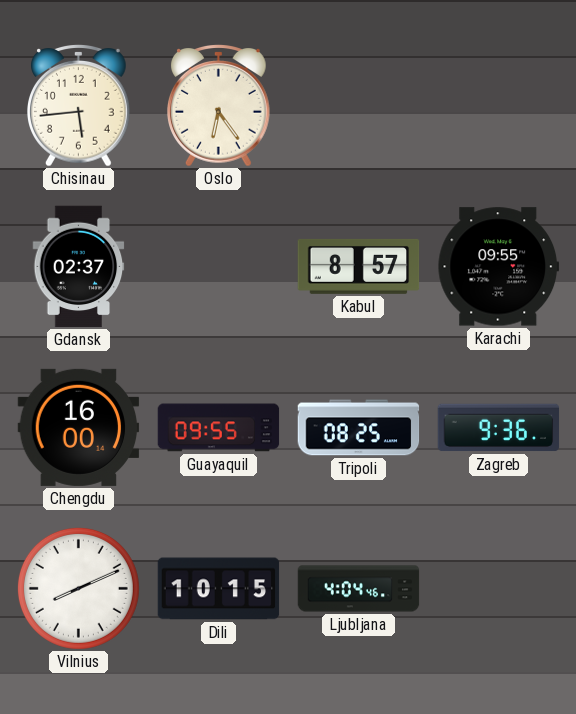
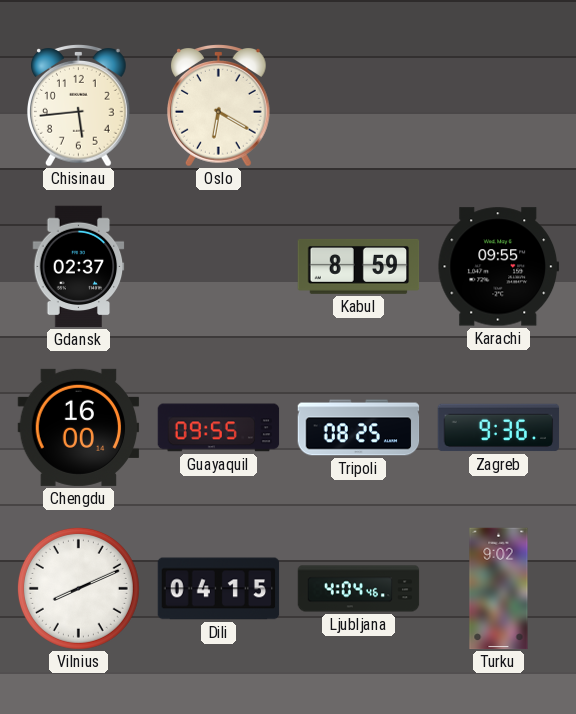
Oslo: 6:24 -> 6:20
Kabul: 8:57 -> 8:59
Dili: 10:15 -> 04:15
Turku: none -> 9:02
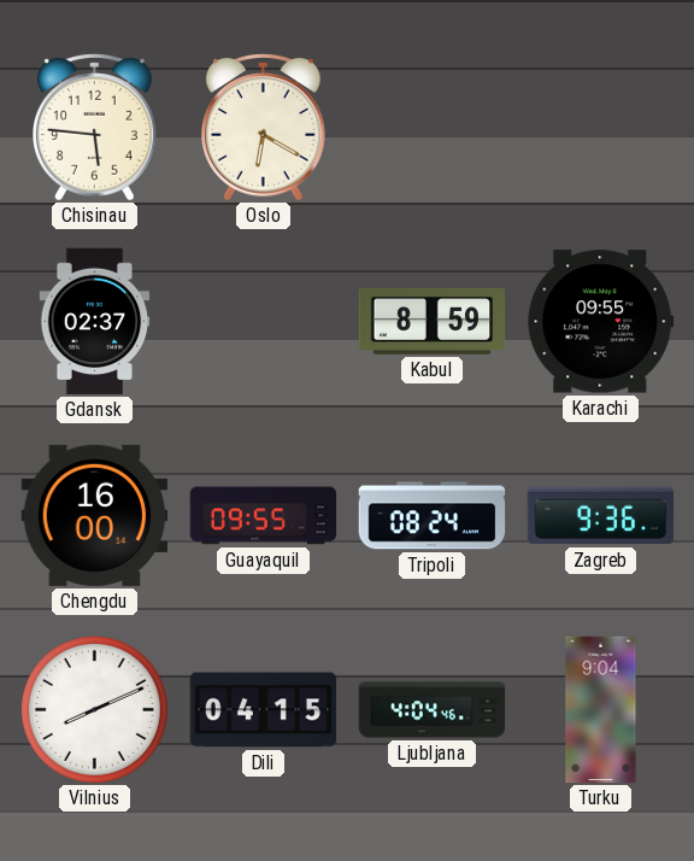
Chisinau: 5:44 -> 5:46
Tripoli: 08:25 -> 08:24
Turku: 9:02 -> 9:04
